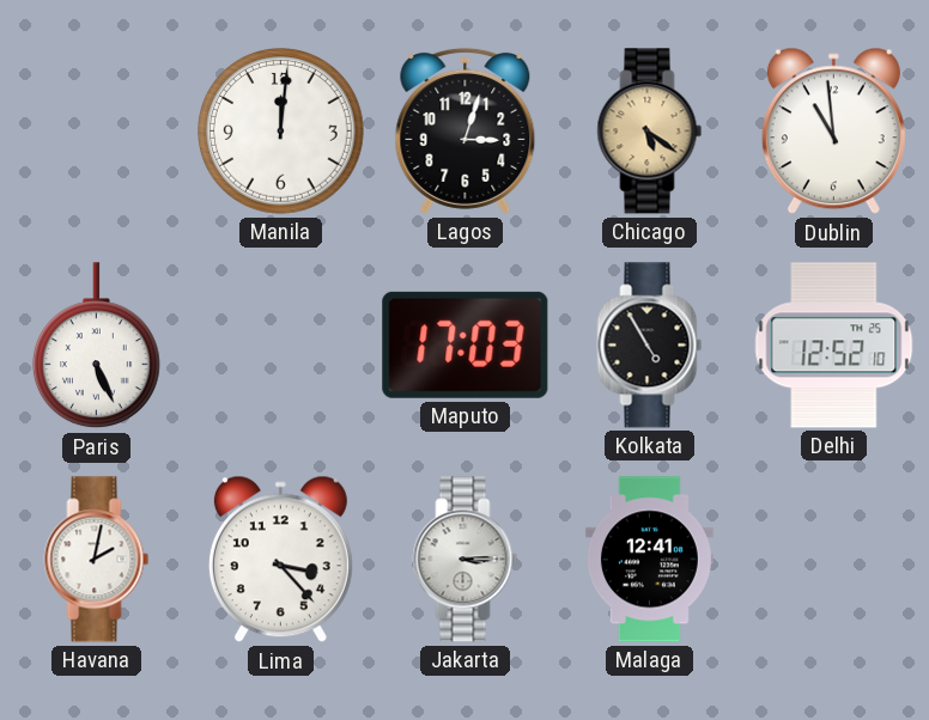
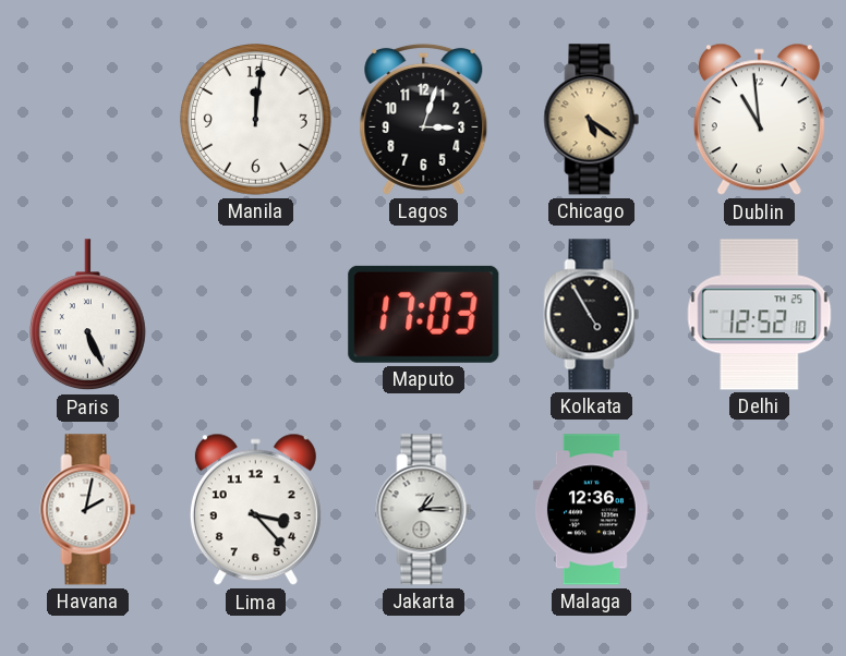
Jakarta: 3:15 -> 1:15
Malaga: 12:41 -> 12:36
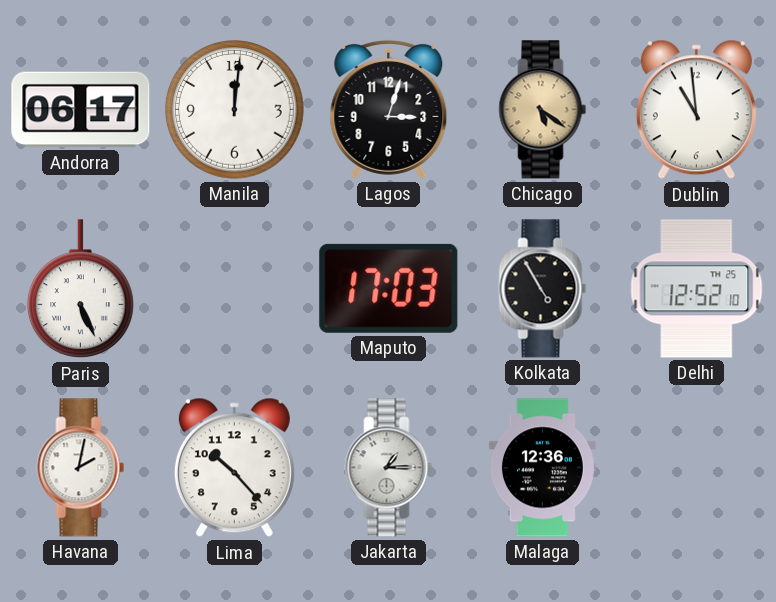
Andorra: none -> 06:17
Lima: 3:23 -> 10:23
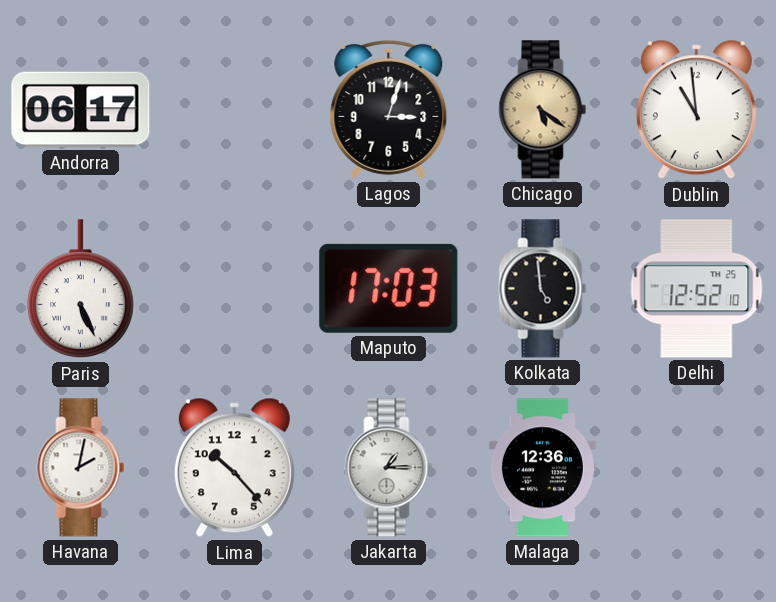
Manila: 12:01 -> none
Kolkata: 4:55 -> 4:59
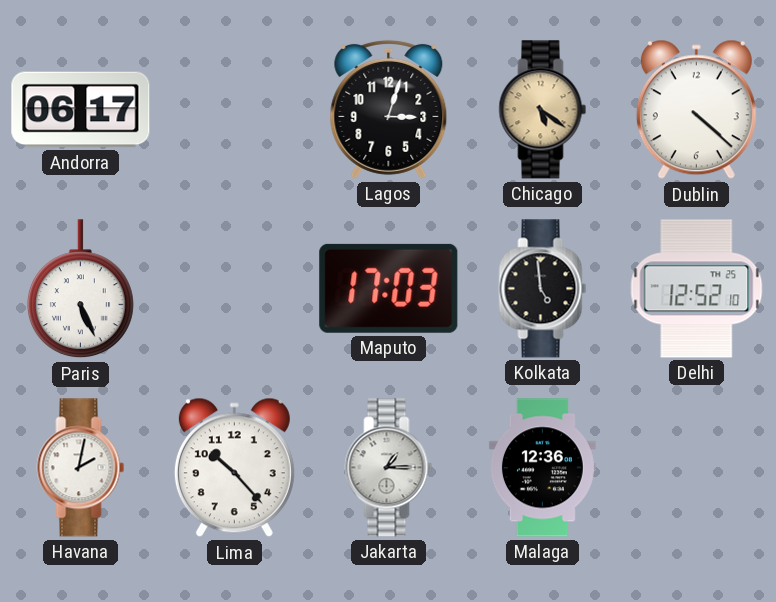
Dublin: 10:59 -> 4:22
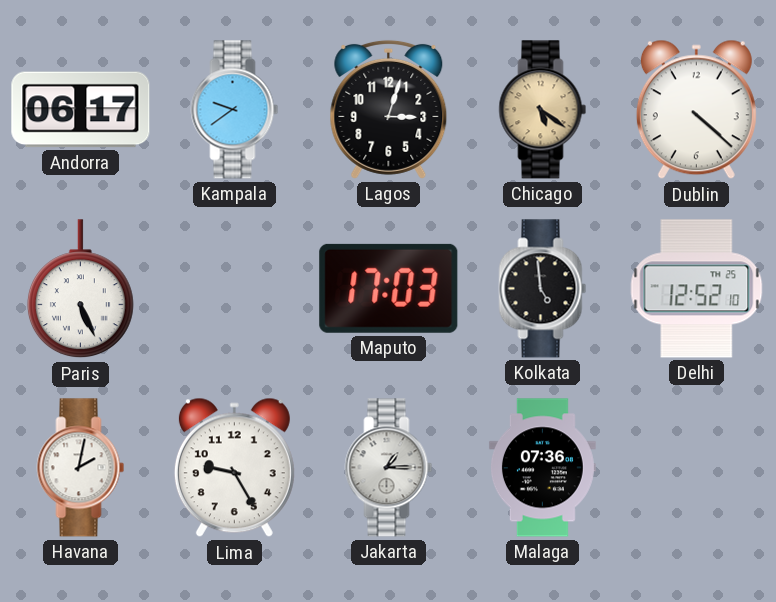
Kampala: none -> 9:39
Lima: 10:23 -> 9:25
Malaga: 12:36 -> 07:36
